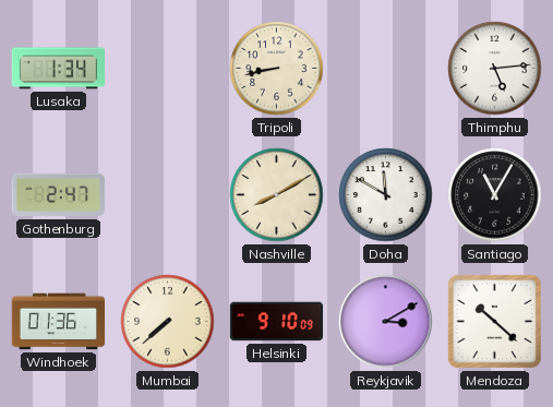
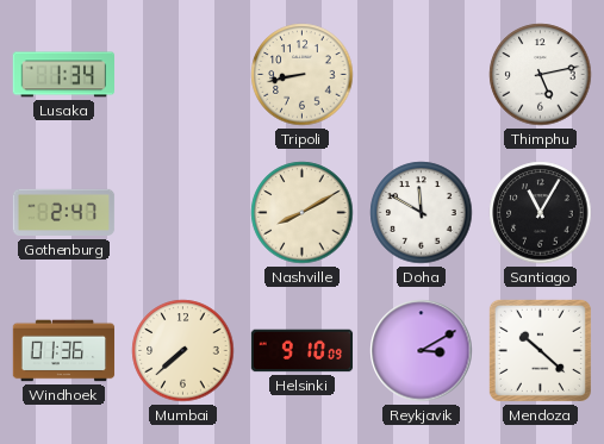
Thimphu: 5:14 -> 5:13
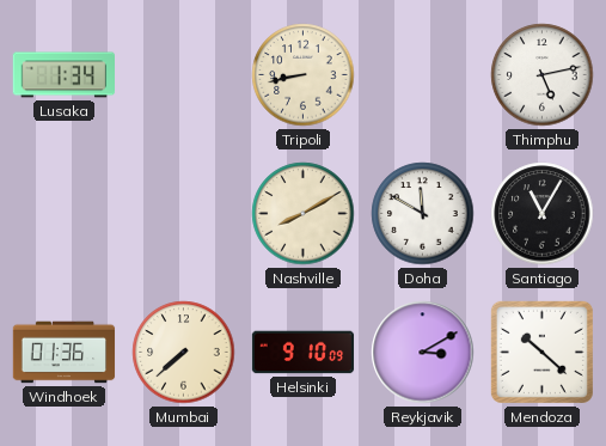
Gothenburg: 2:47 -> none
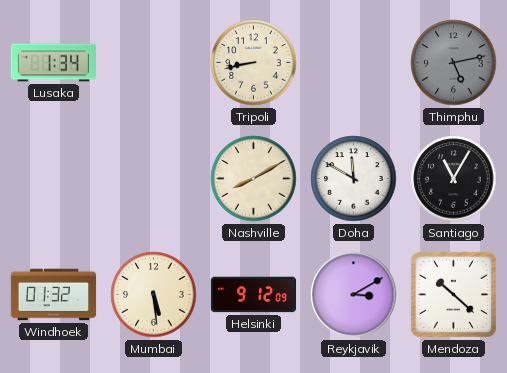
Thimphu dial: white -> grey
Windhoek: 01:36 -> 01:32
Mumbai: 7:38 -> 5:29
Helsinki: 9:10 -> 9:12
